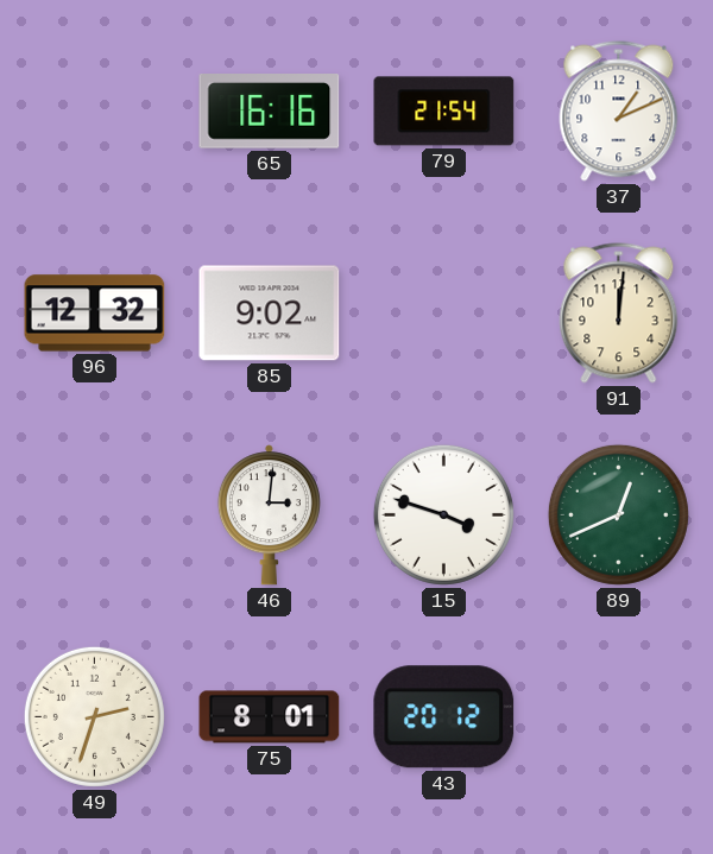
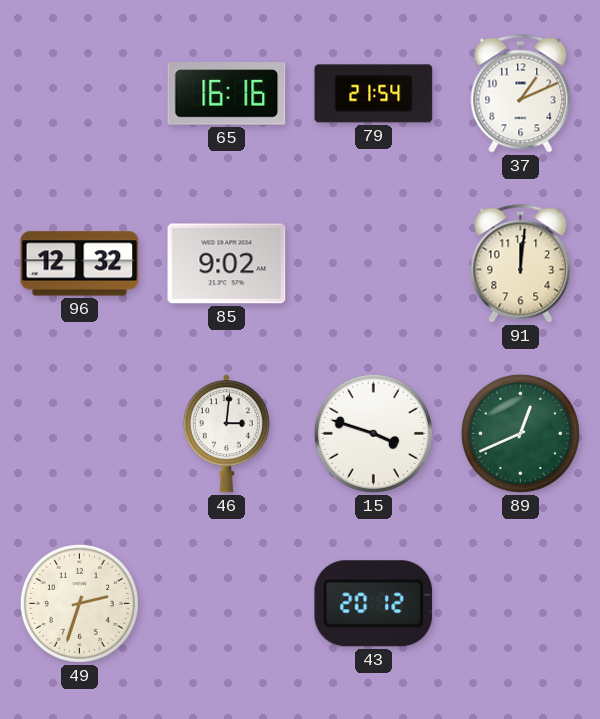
75: 8:01 -> none
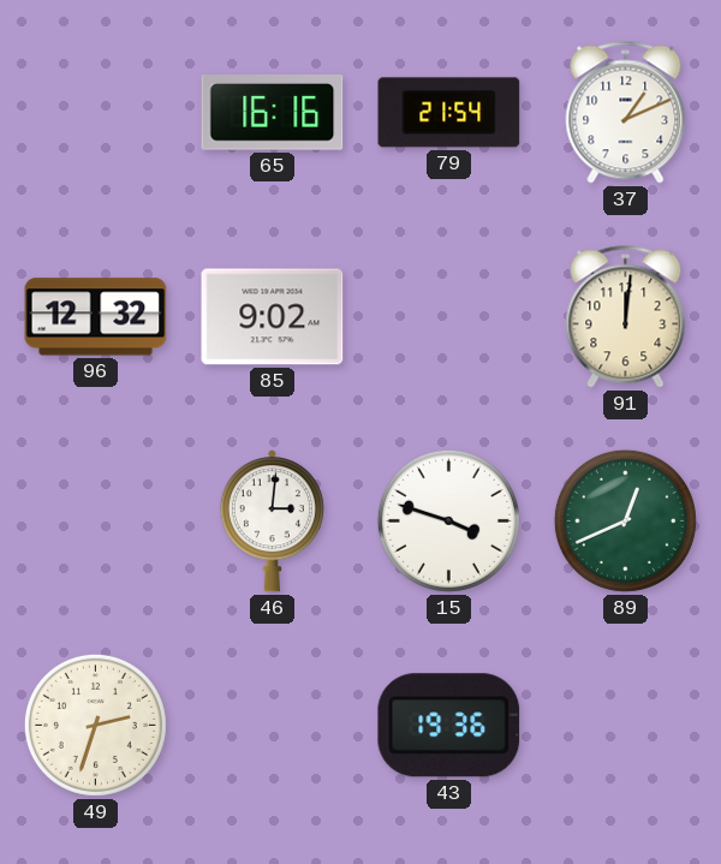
43: 20:12 -> 19:36
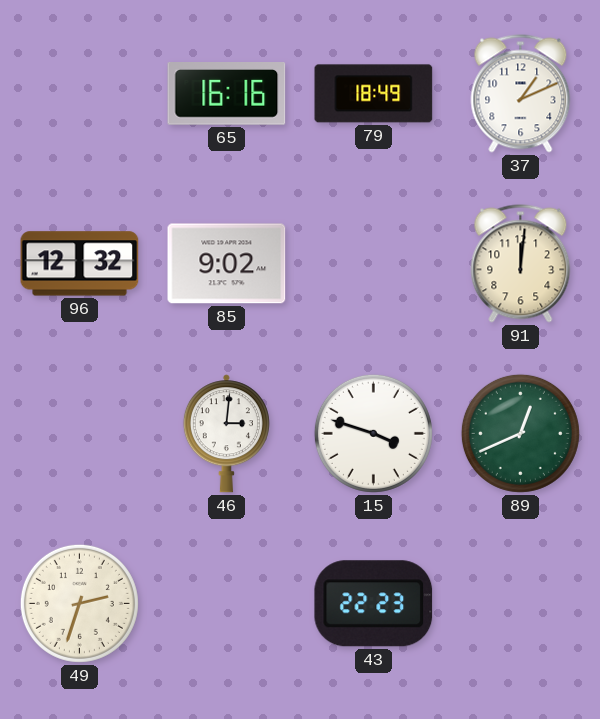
79: 21:54 -> 18:49
43: 19:36 -> 22:23
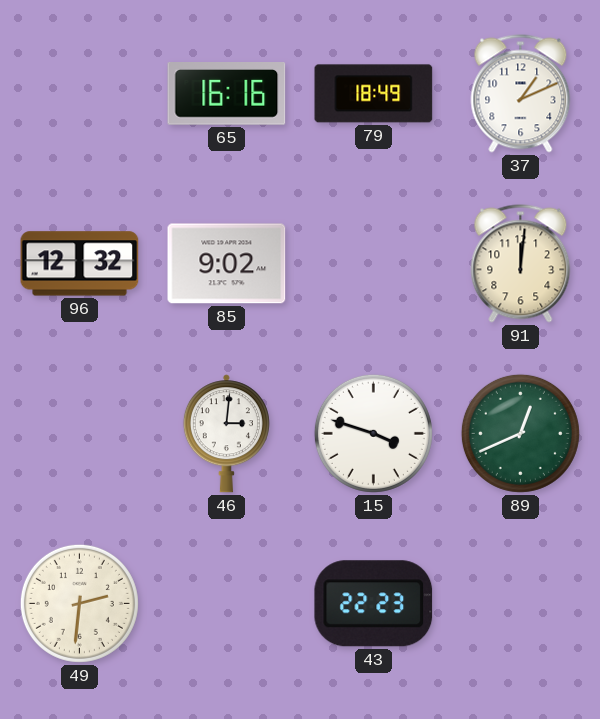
49: 2:33 -> 2:31
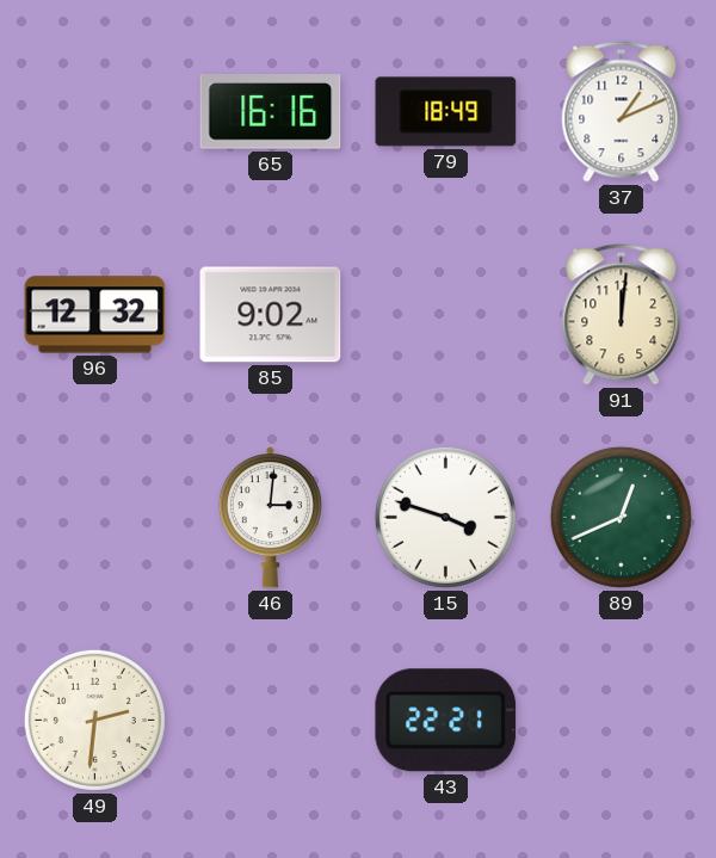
43: 22:23 -> 22:21
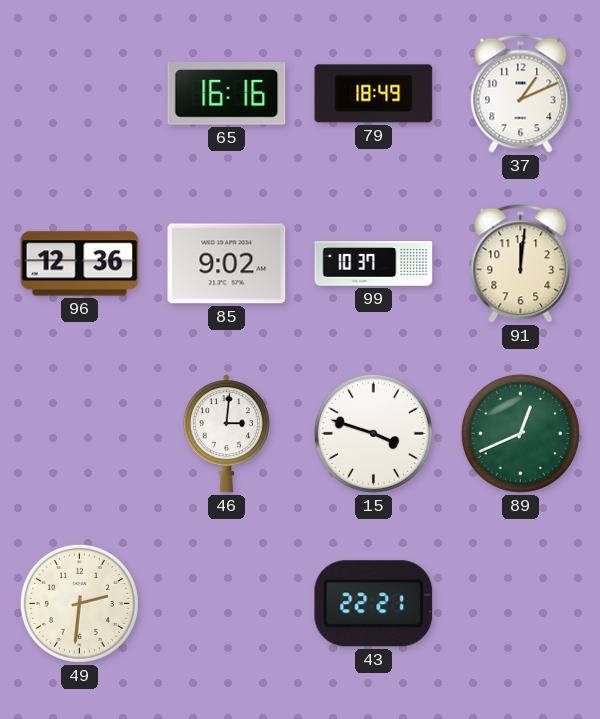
96: 12:32 -> 12:36
99: none -> 10:37
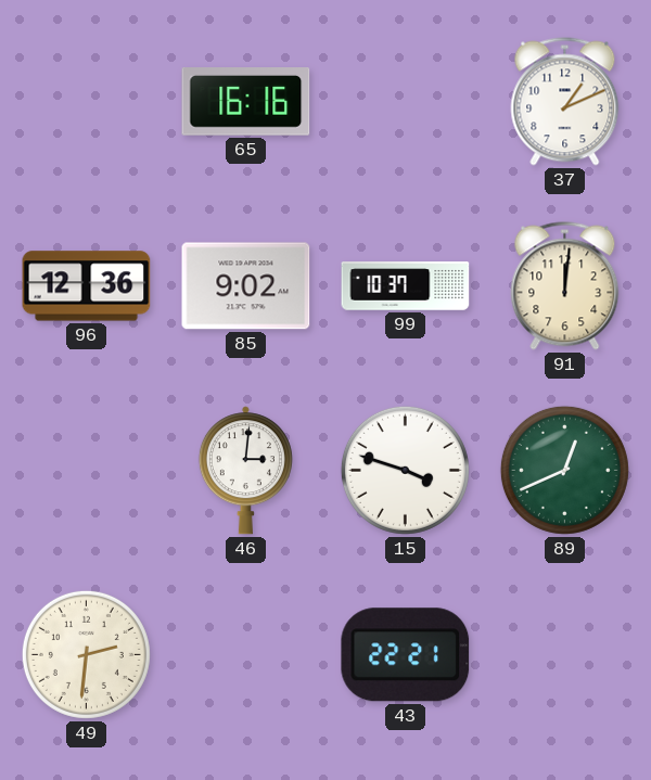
79: 18:49 -> none
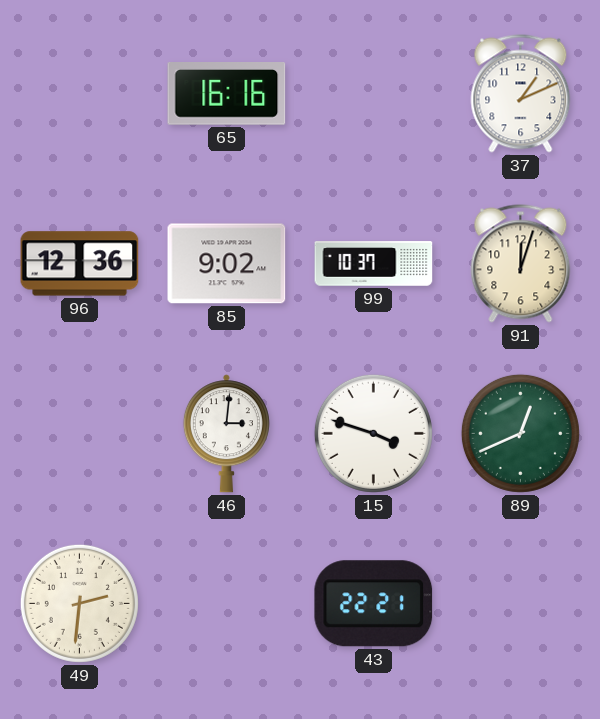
91: 12:01 -> 12:03
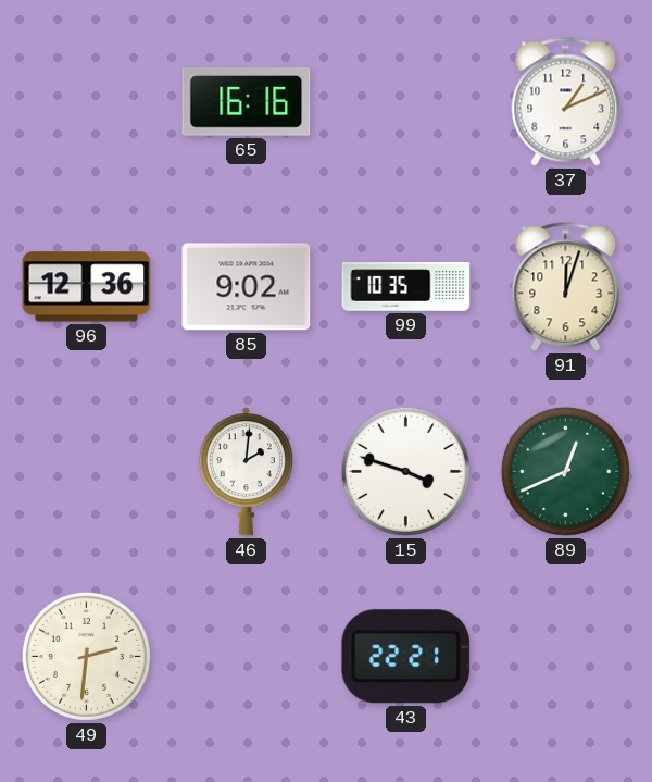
99: 10:37 -> 10:35
46: 3:01 -> 2:01
